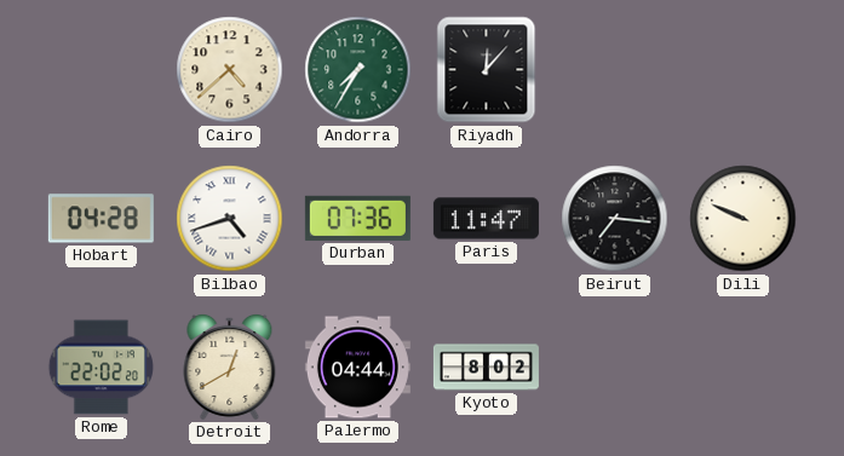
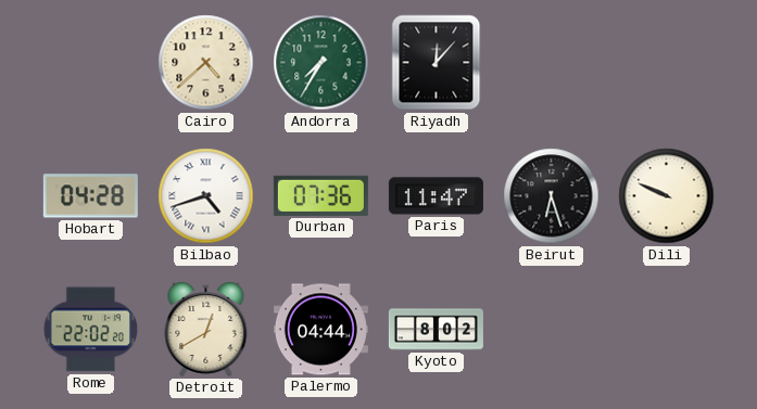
Beirut: 7:16 -> 6:27
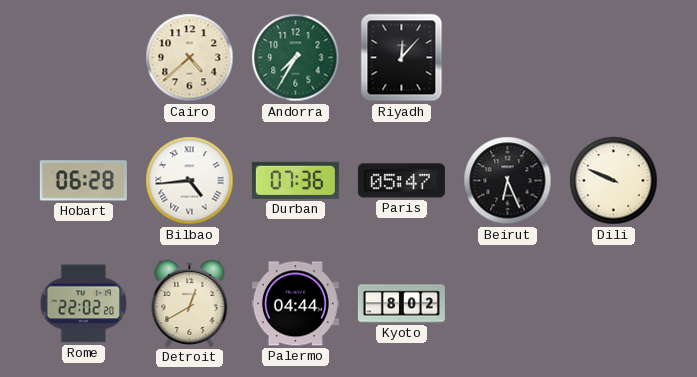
Hobart: 04:28 -> 06:28
Bilbao: 4:42 -> 4:44
Paris: 11:47 -> 05:47
Beirut: 6:27 -> 6:26
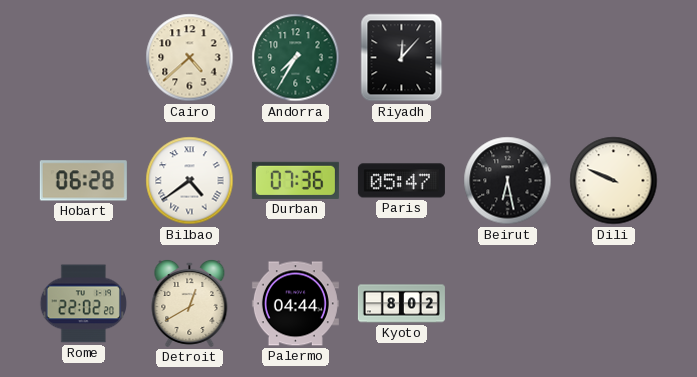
Bilbao: 4:44 -> 4:39
Beirut: 6:26 -> 6:28
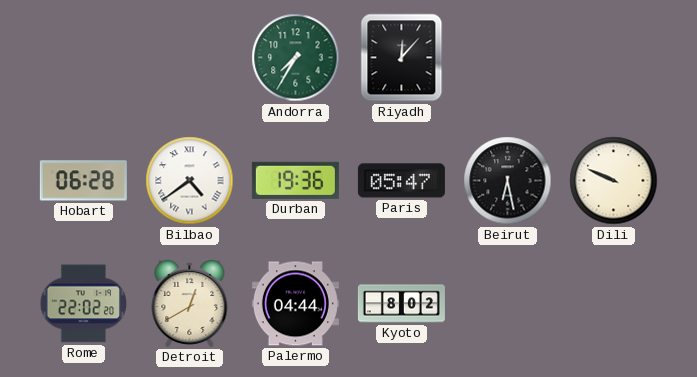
Cairo: 4:38 -> none
Durban: 07:36 -> 19:36
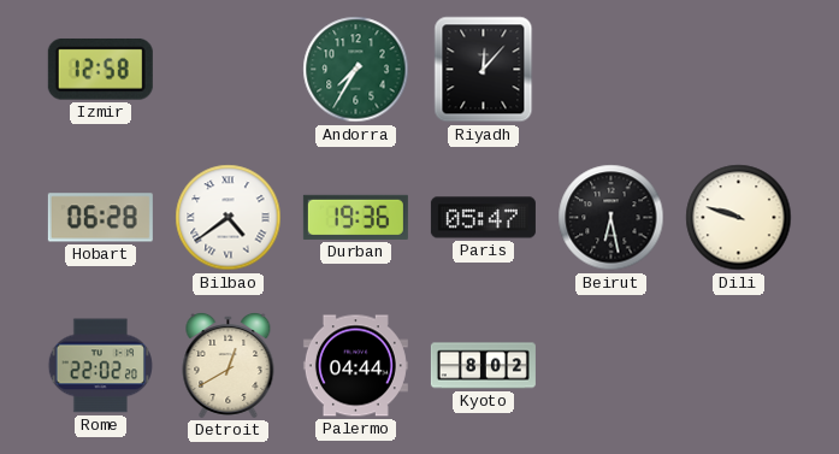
Izmir: none -> 12:58
Dili: 9:49 -> 9:48
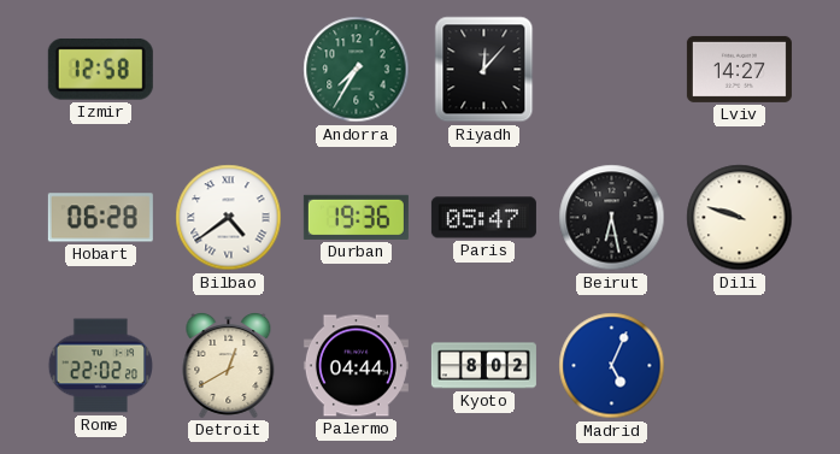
Lviv: none -> 14:27
Madrid: none -> 5:04
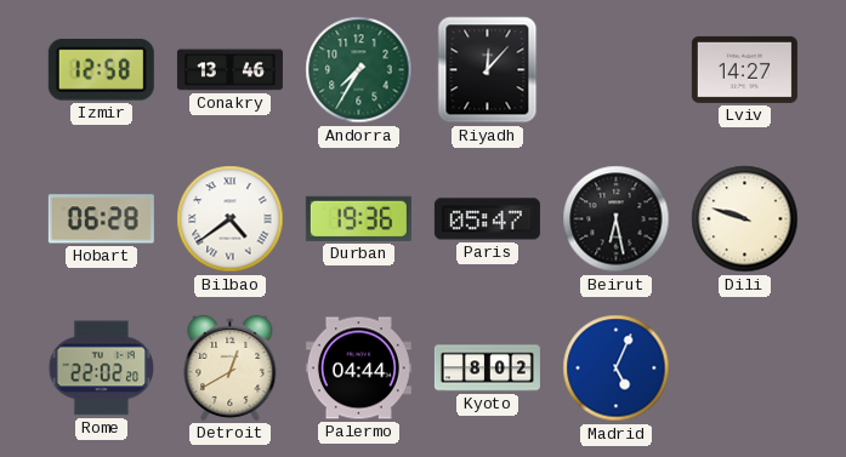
Conakry: none -> 13:46
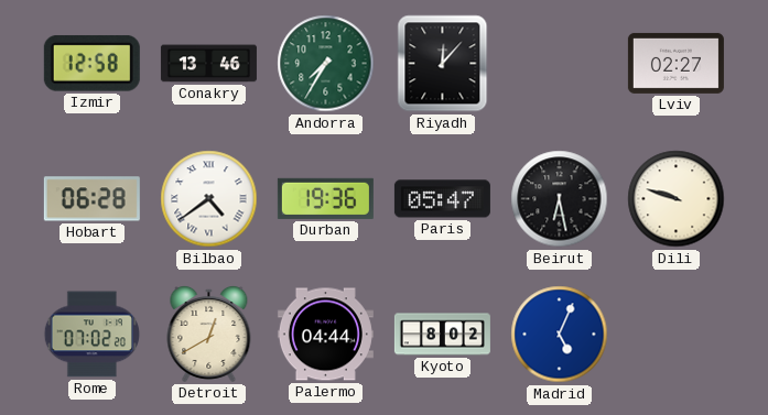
Lviv: 14:27 -> 02:27
Rome: 22:02 -> 07:02
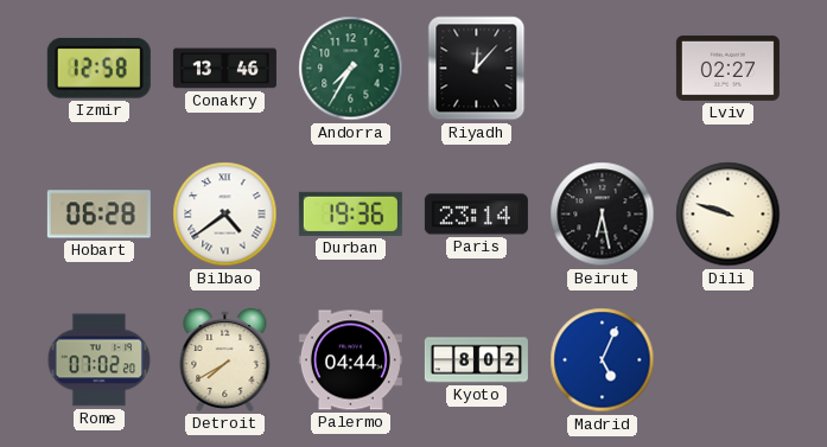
Paris: 05:47 -> 23:14
Detroit: 12:40 -> 7:40
